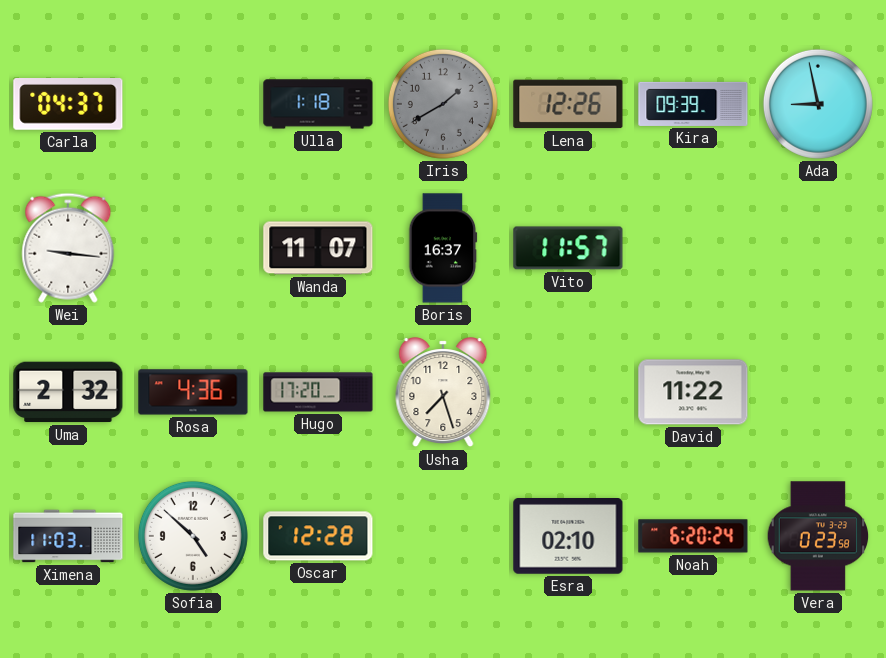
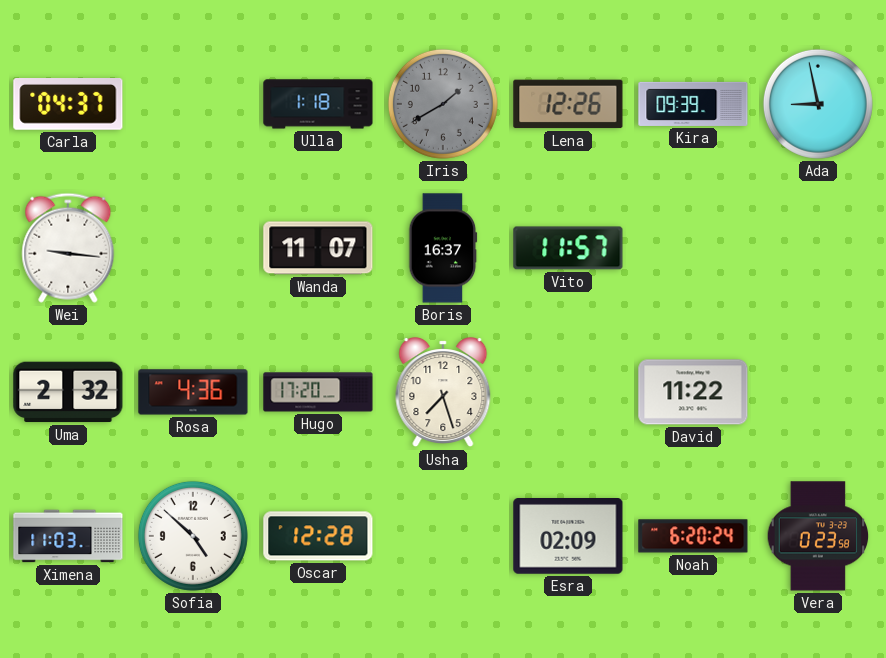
Esra: 02:10 -> 02:09
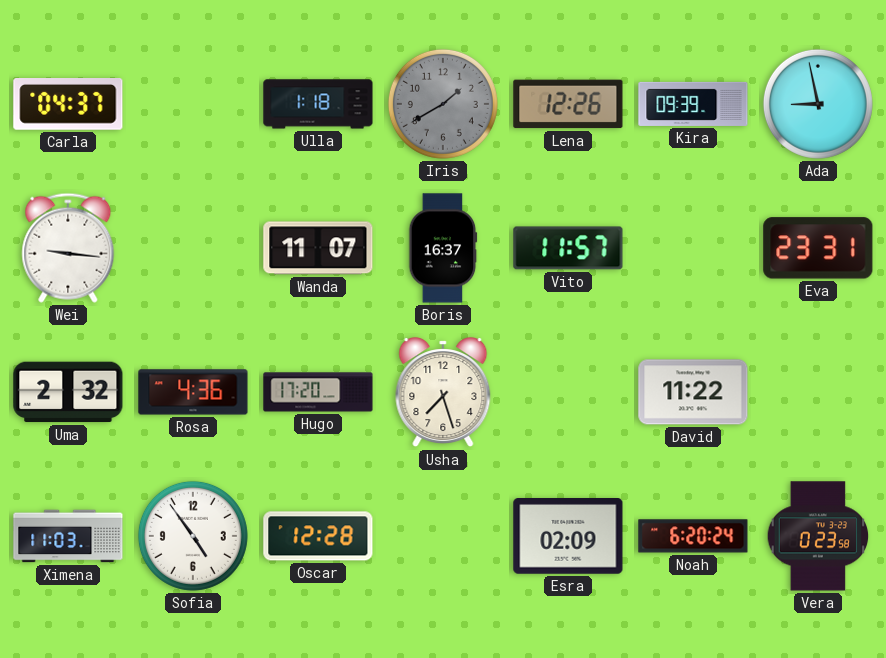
Eva: none -> 23:31
Sofia: 4:52 -> 4:54
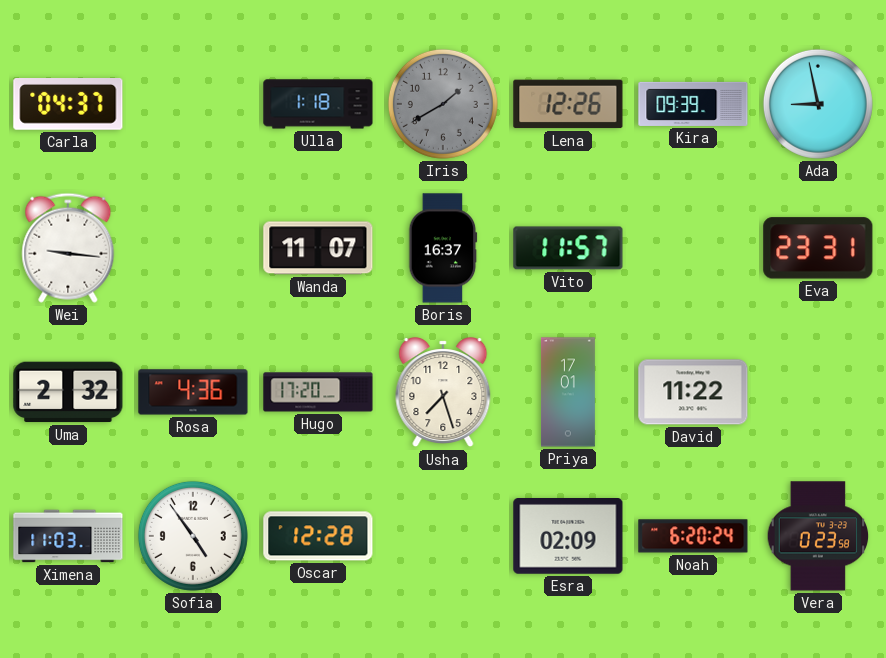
Priya: none -> 17:01
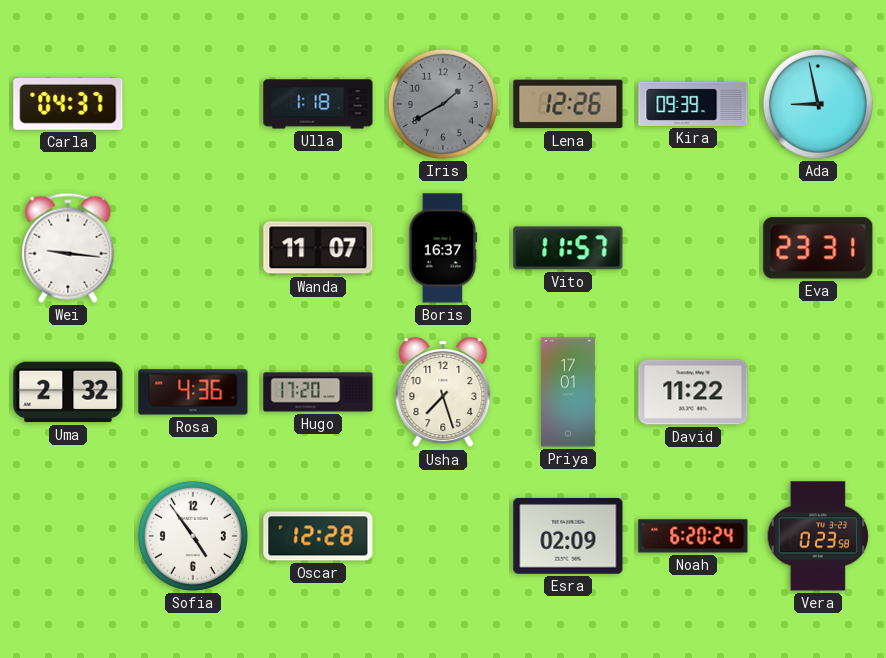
Ximena: 11:03 -> none
